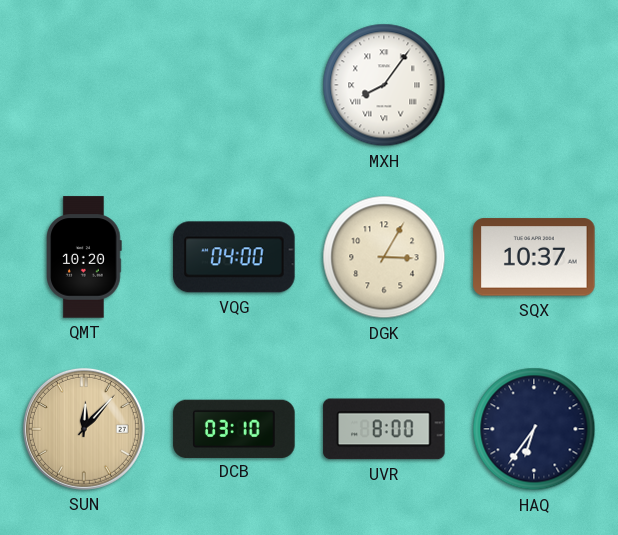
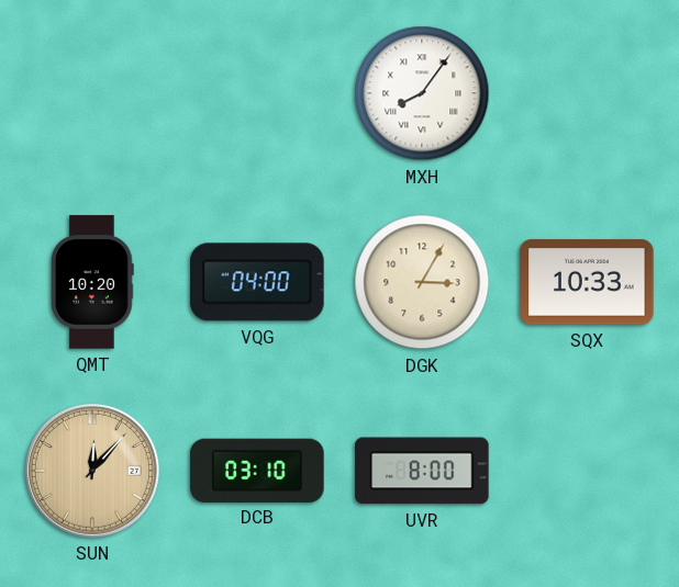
SQX: 10:37 -> 10:33
HAQ: 6:36 -> none
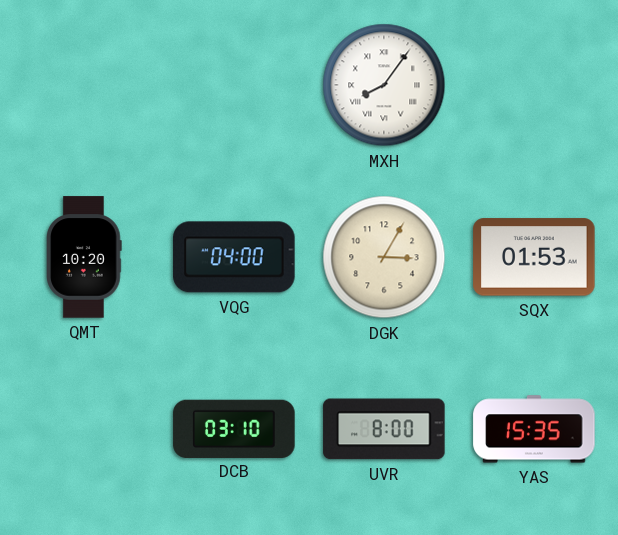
SQX: 10:33 -> 01:53
SUN: 12:07 -> none
YAS: none -> 15:35
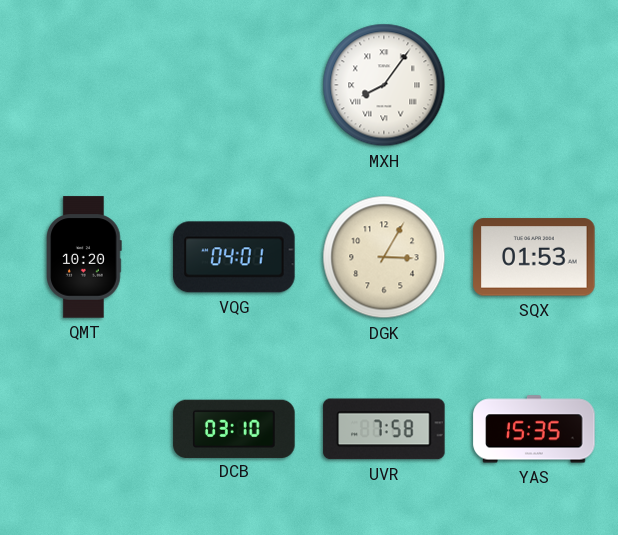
VQG: 04:00 -> 04:01
UVR: 8:00 -> 7:58
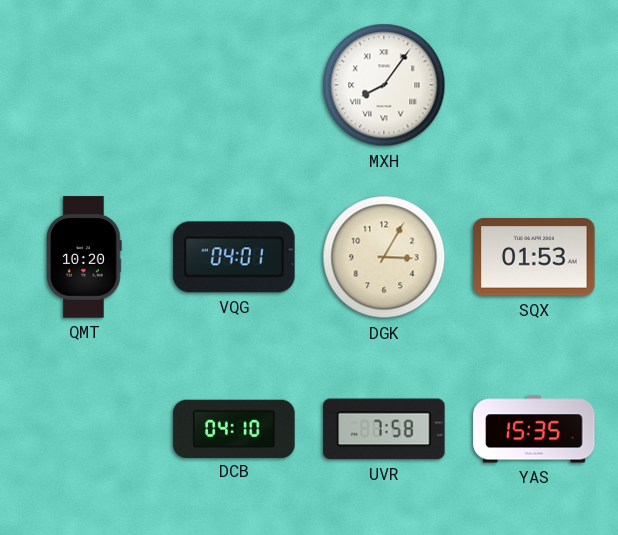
DCB: 03:10 -> 04:10
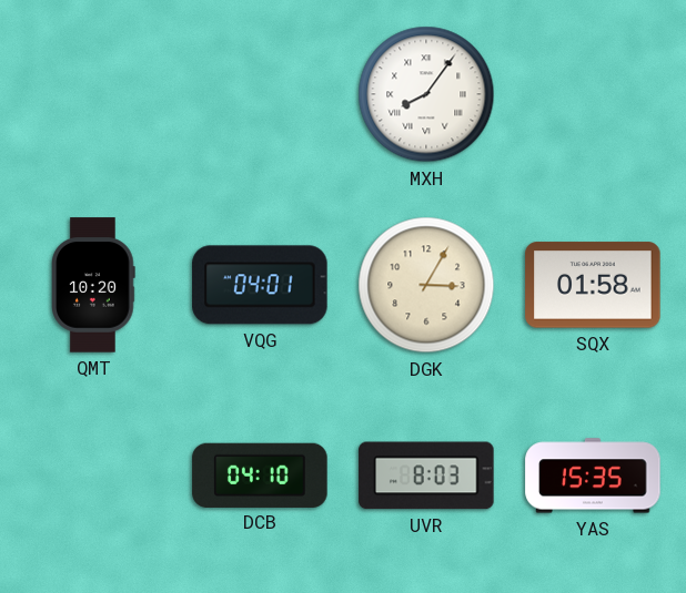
SQX: 01:53 -> 01:58
UVR: 7:58 -> 8:03
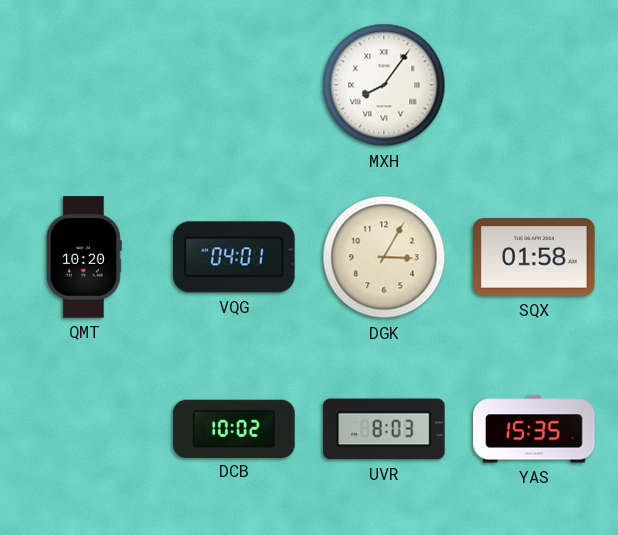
DCB: 04:10 -> 10:02
